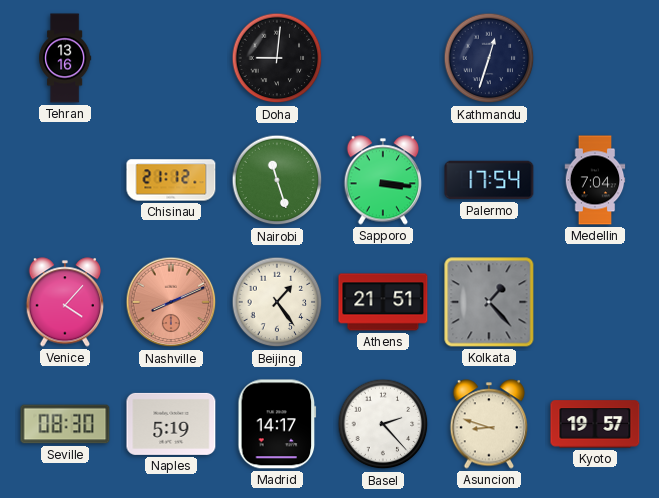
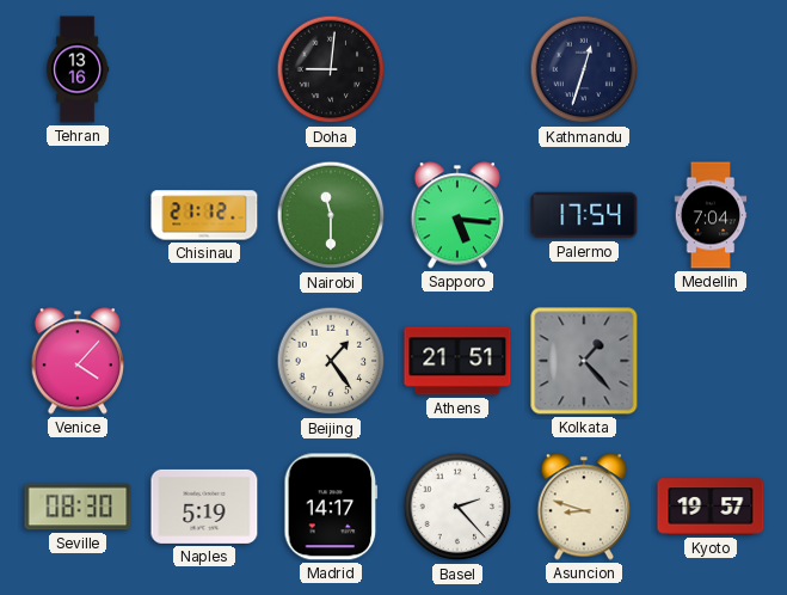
Nairobi: 11:27 -> 11:30
Sapporo: 3:16 -> 5:16
Nashville: 8:11 -> none
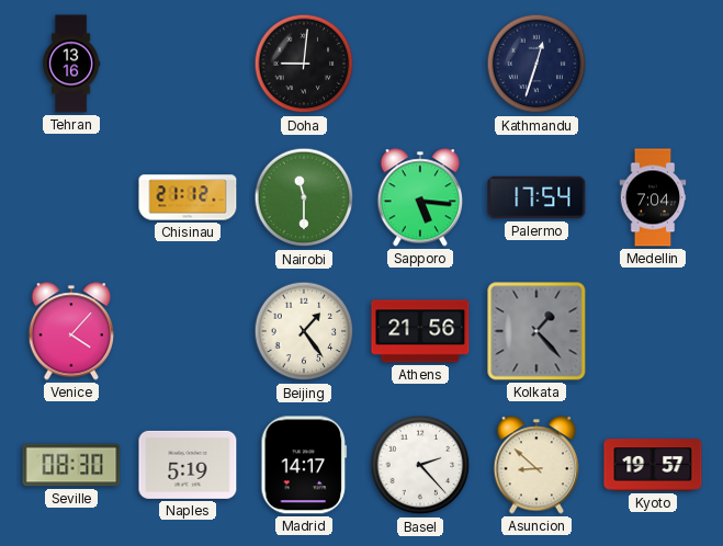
Athens: 21:51 -> 21:56
Asuncion: 8:48 -> 8:52
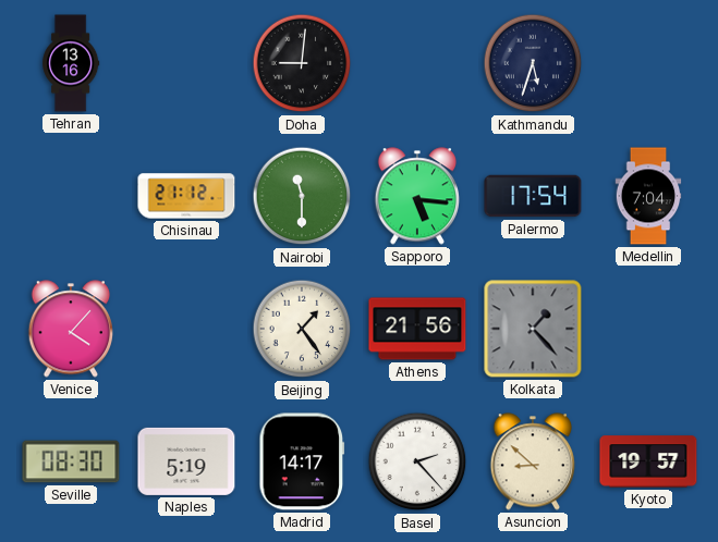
Kathmandu: 12:33 -> 5:33
